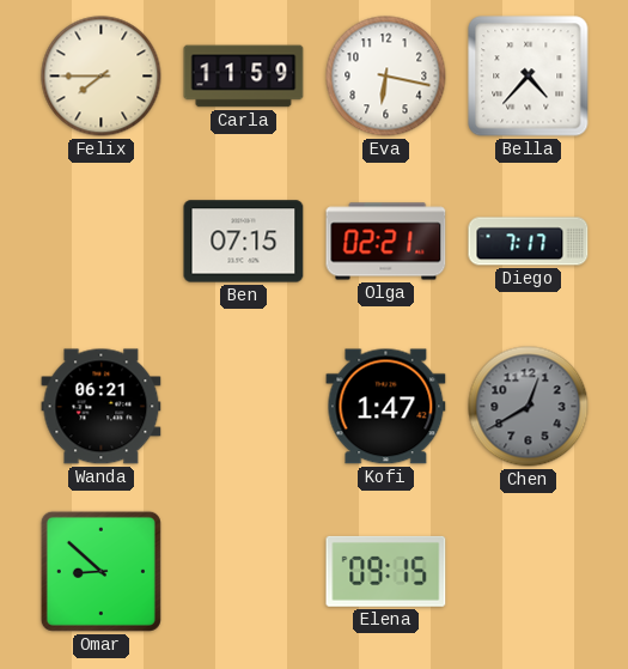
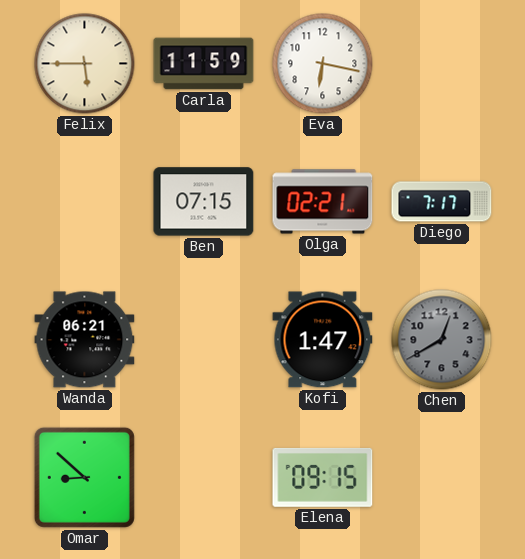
Felix: 7:45 -> 5:45
Bella: 4:37 -> none
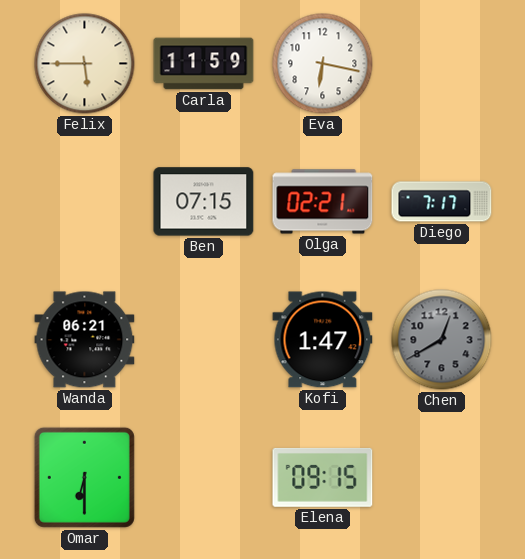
Omar: 8:52 -> 6:30
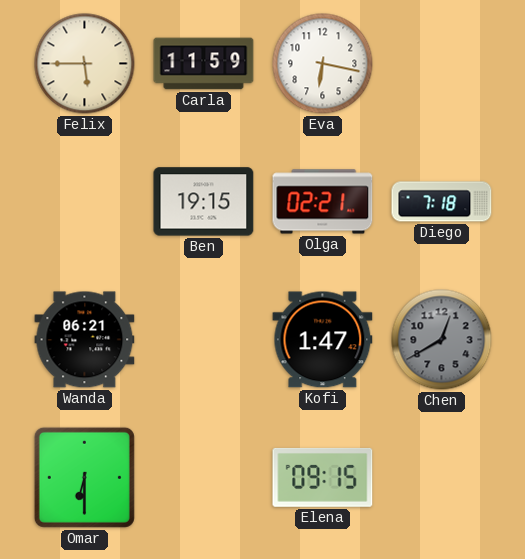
Ben: 07:15 -> 19:15
Diego: 7:17 -> 7:18
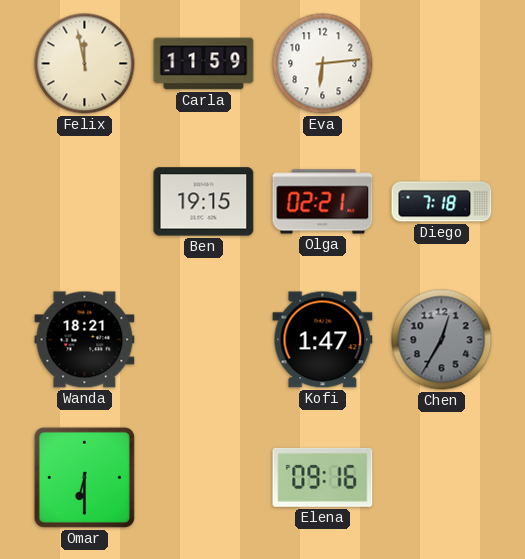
Felix: 5:45 -> 11:58
Eva: 6:17 -> 6:14
Wanda: 06:21 -> 18:21
Chen: 12:40 -> 12:35
Elena: 09:15 -> 09:16
